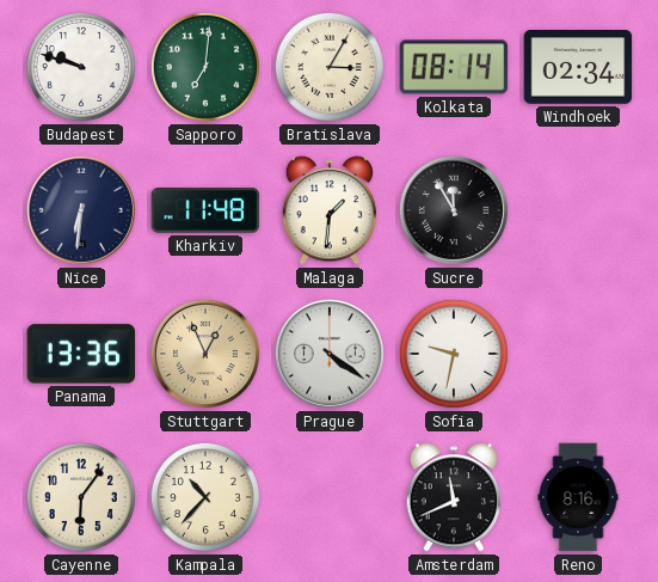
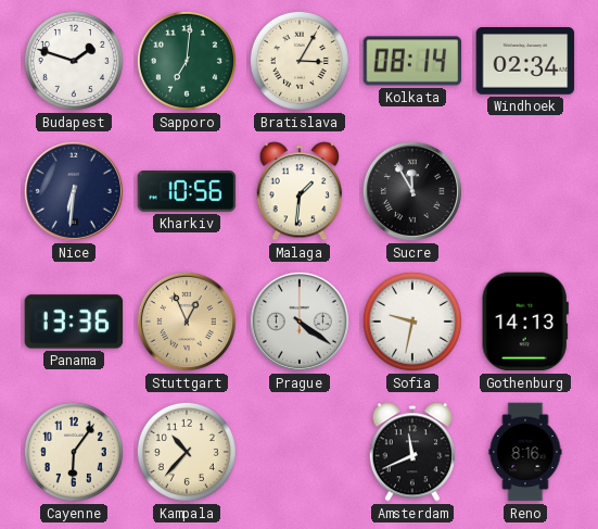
Budapest: 9:48 -> 1:48
Kharkiv: 11:48 -> 10:56
Gothenburg: none -> 14:13
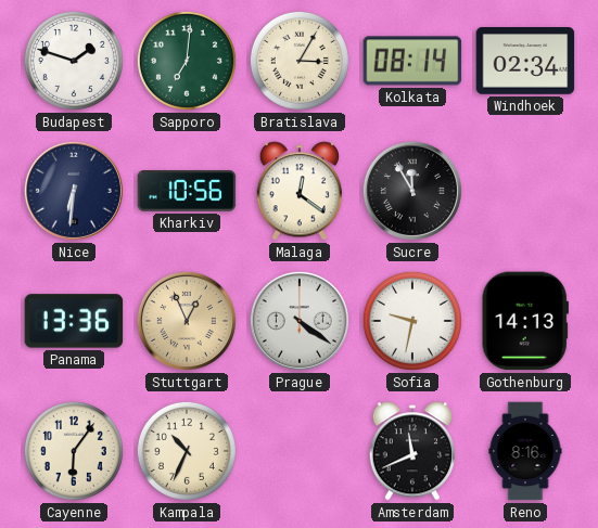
Malaga: 1:31 -> 12:21
Kampala: 10:37 -> 10:34
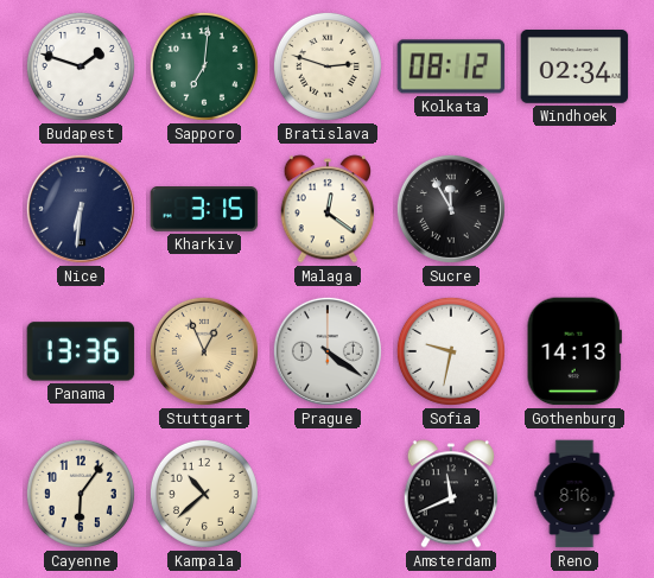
Bratislava: 3:05 -> 2:48
Kolkata: 08:14 -> 08:12
Kharkiv: 10:56 -> 3:15
Kampala: 10:34 -> 10:38
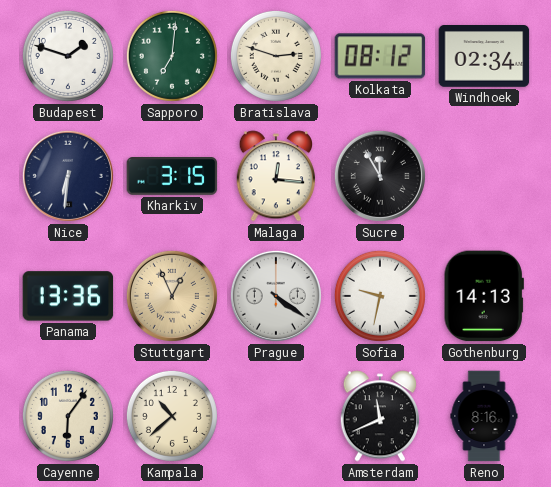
Malaga: 12:21 -> 12:16
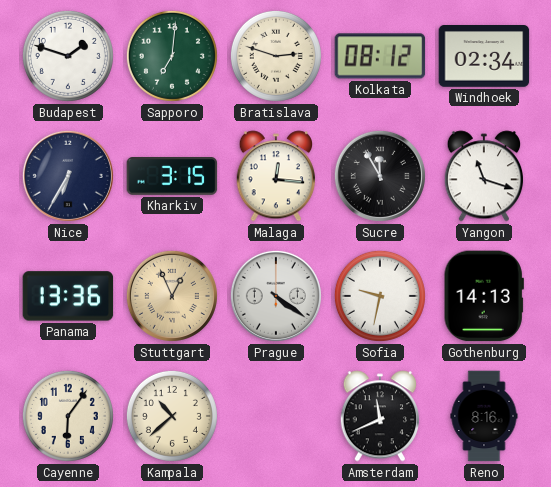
Nice: 6:31 -> 6:35
Yangon: none -> 11:18
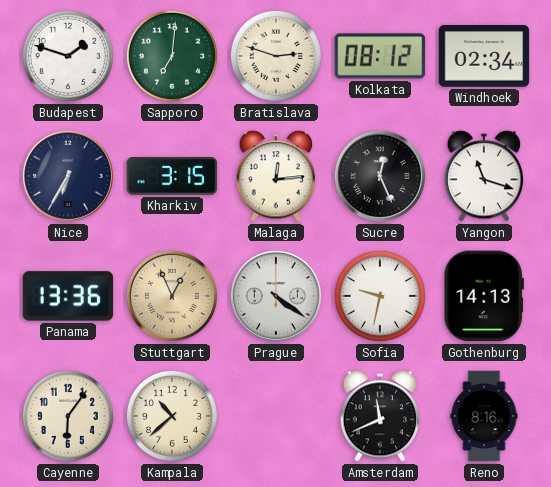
Malaga: 12:16 -> 12:14
Sucre: 11:55 -> 12:26
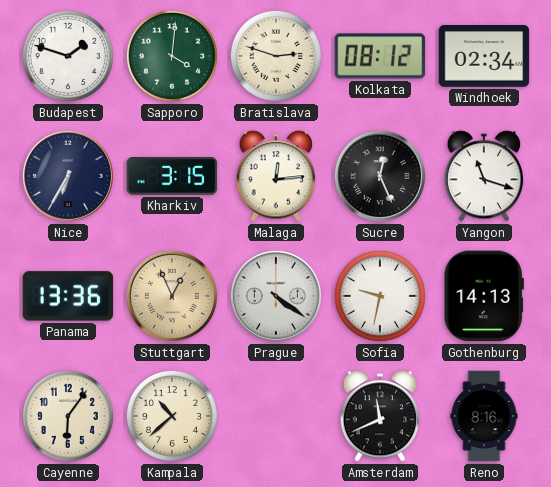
Sapporo: 7:01 -> 4:01
